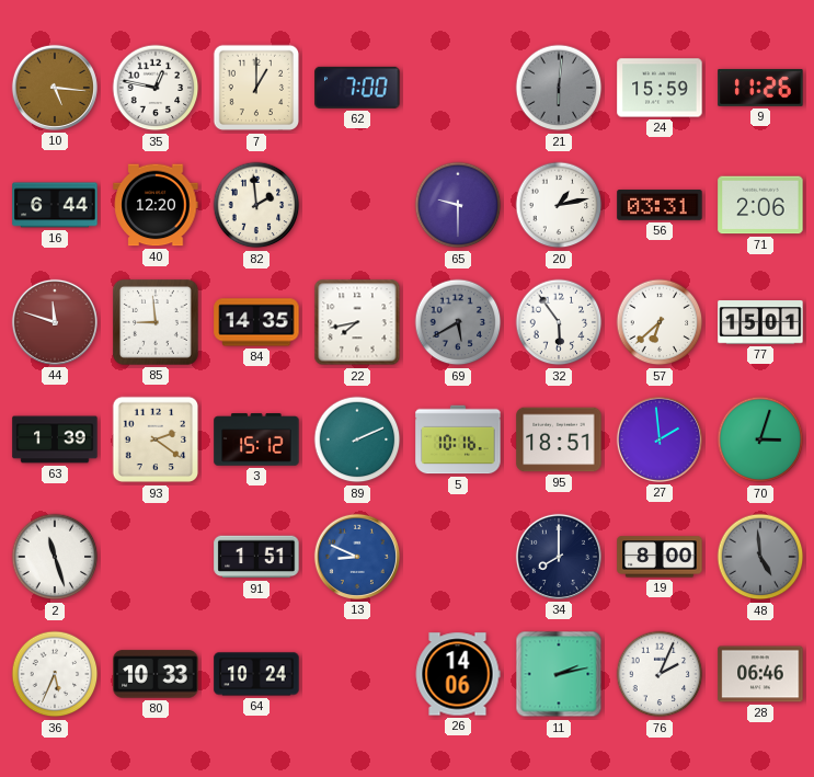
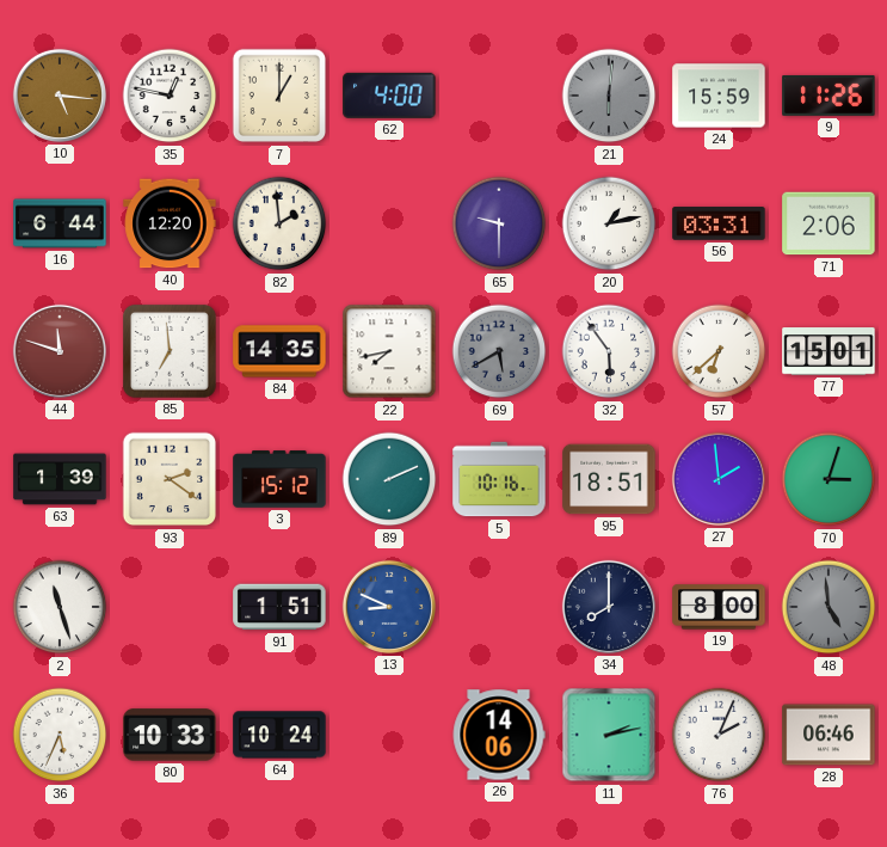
62: 7:00 -> 4:00
85: 8:59 -> 6:59
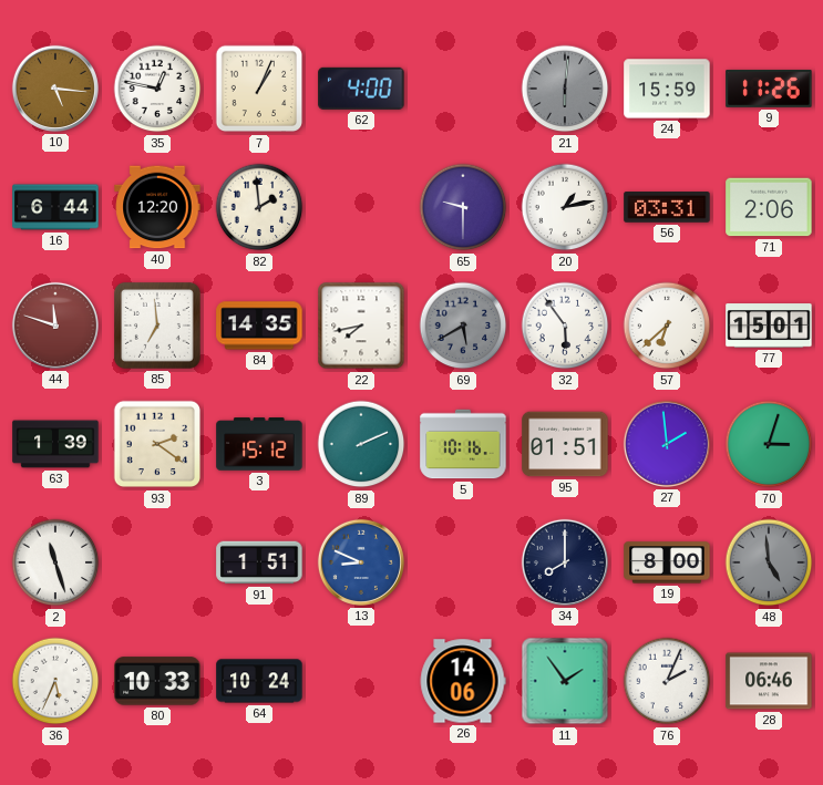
7: 1:00 -> 1:04
95: 18:51 -> 01:51
11: 2:13 -> 1:54
